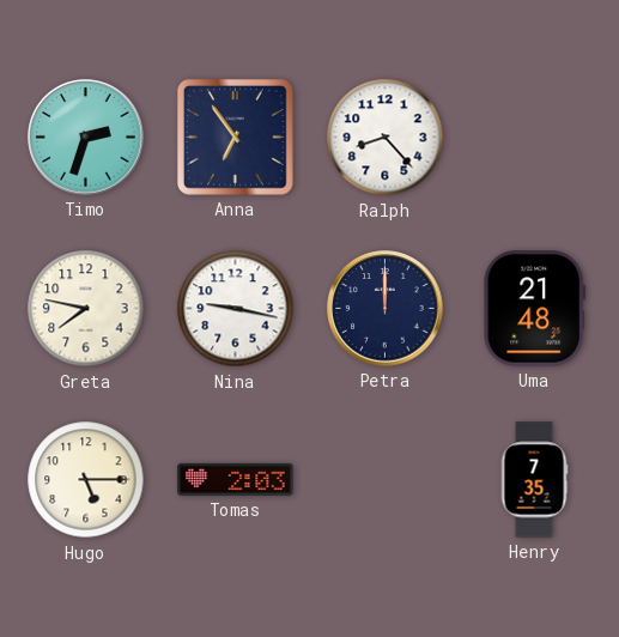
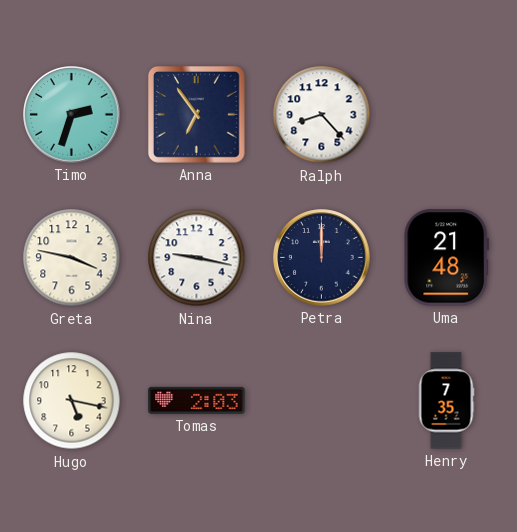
Greta: 7:47 -> 3:47
Hugo: 5:15 -> 5:17
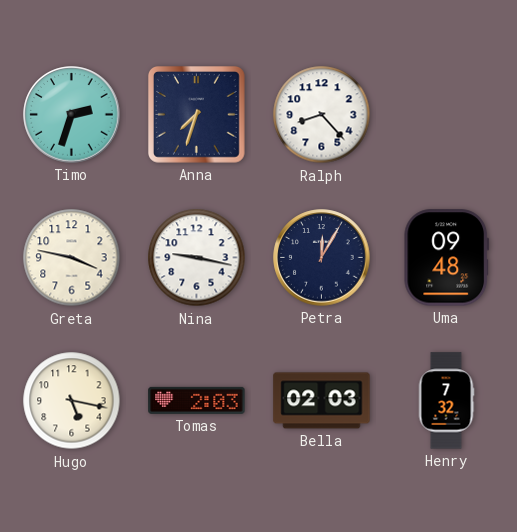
Anna: 6:54 -> 7:33
Petra: 12:00 -> 12:05
Uma: 21:48 -> 09:48
Bella: none -> 02:03
Henry: 7:35 -> 7:32
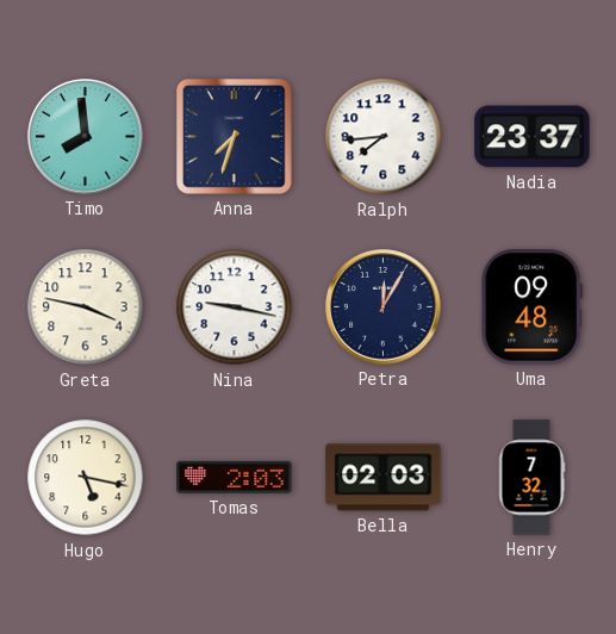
Timo: 2:33 -> 7:59
Ralph: 8:23 -> 7:44
Nadia: none -> 23:37
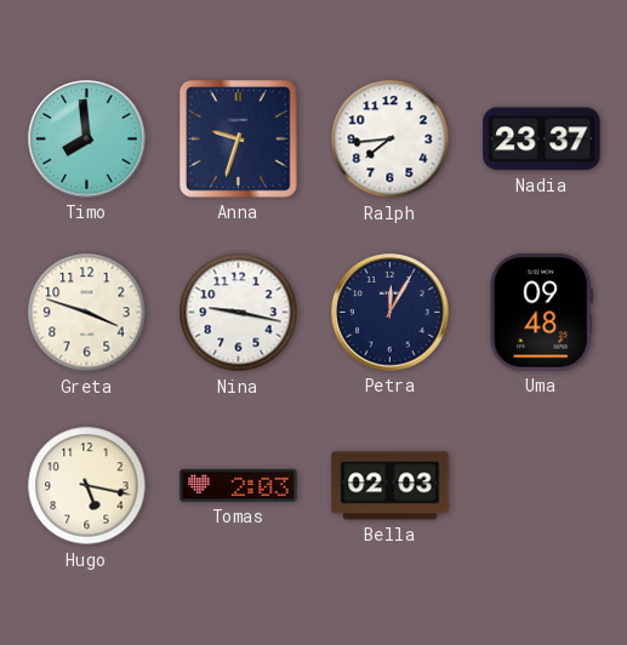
Anna: 7:33 -> 9:33
Greta: 3:47 -> 3:48
Henry: 7:32 -> none
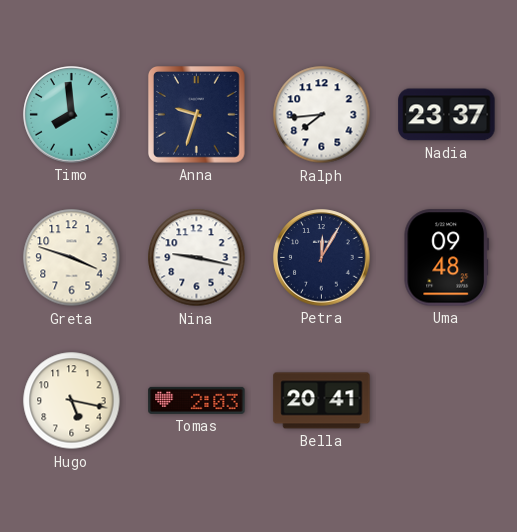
Bella: 02:03 -> 20:41
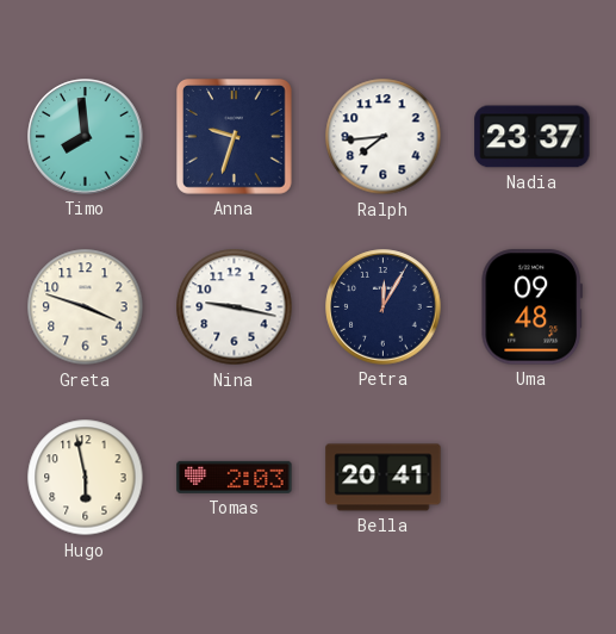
Hugo: 5:17 -> 5:58
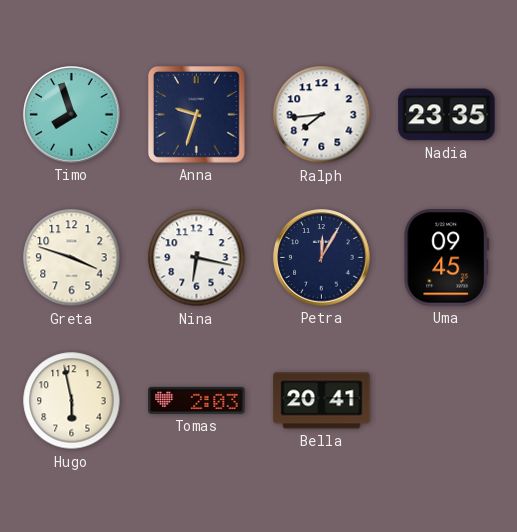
Timo: 7:59 -> 7:57
Nadia: 23:37 -> 23:35
Nina: 9:17 -> 6:17
Uma: 09:48 -> 09:45
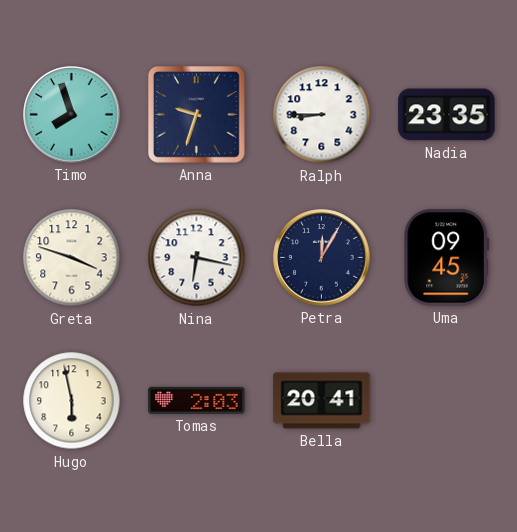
Ralph: 7:44 -> 8:45
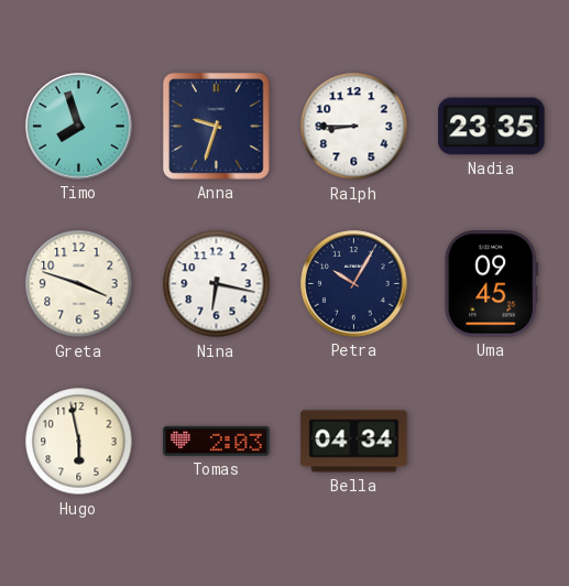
Petra: 12:05 -> 10:05
Bella: 20:41 -> 04:34
